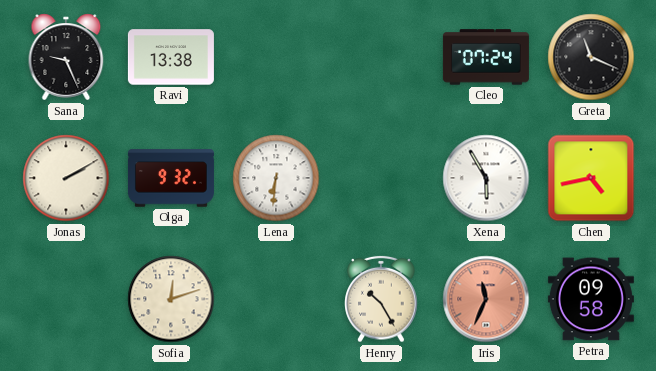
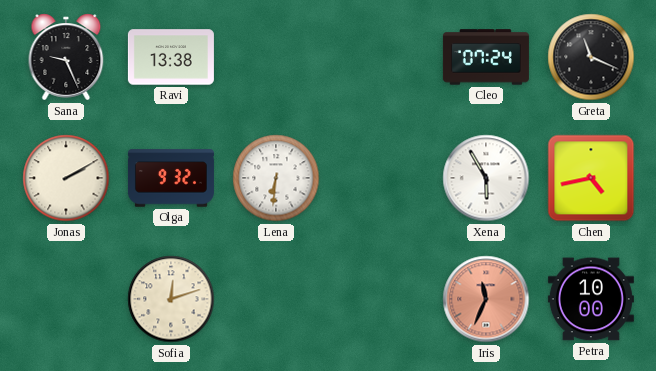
Henry: 10:25 -> none
Petra: 09:58 -> 10:00
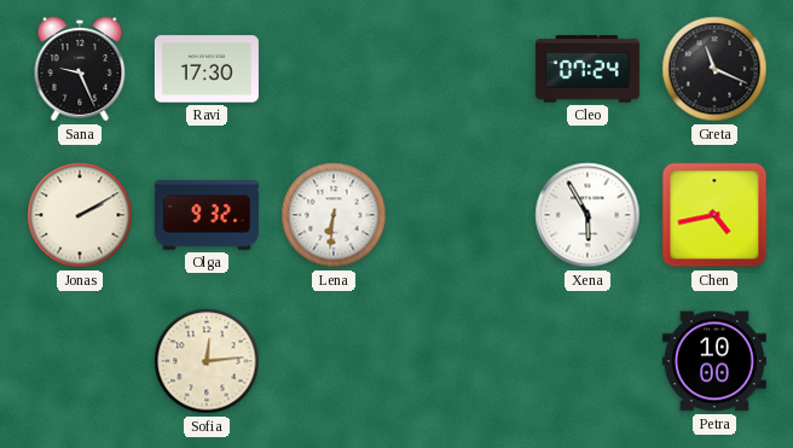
Ravi: 13:38 -> 17:30
Sofia: 12:12 -> 12:14
Iris: 11:34 -> none
